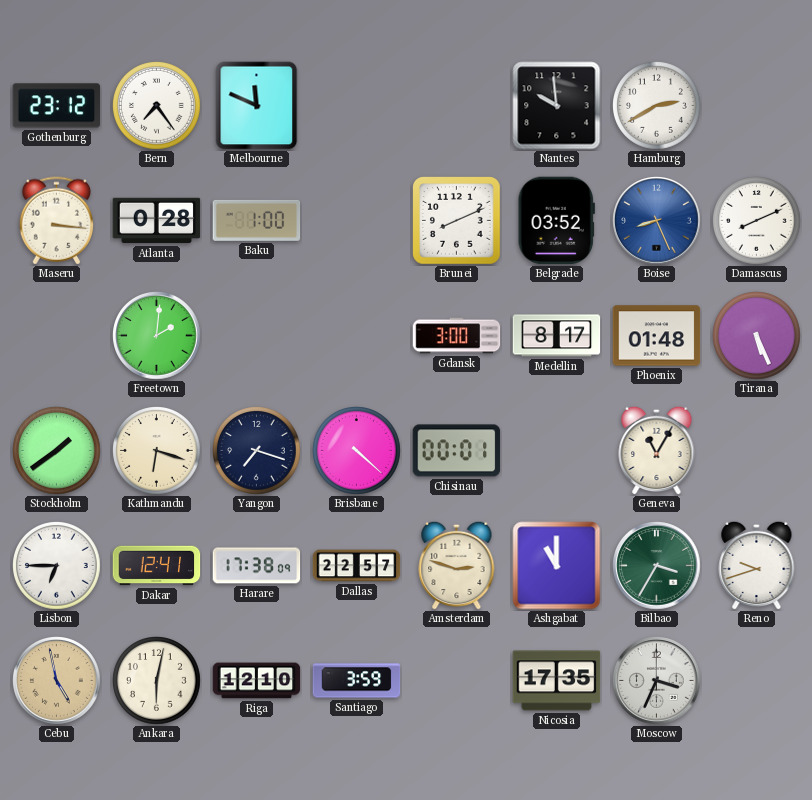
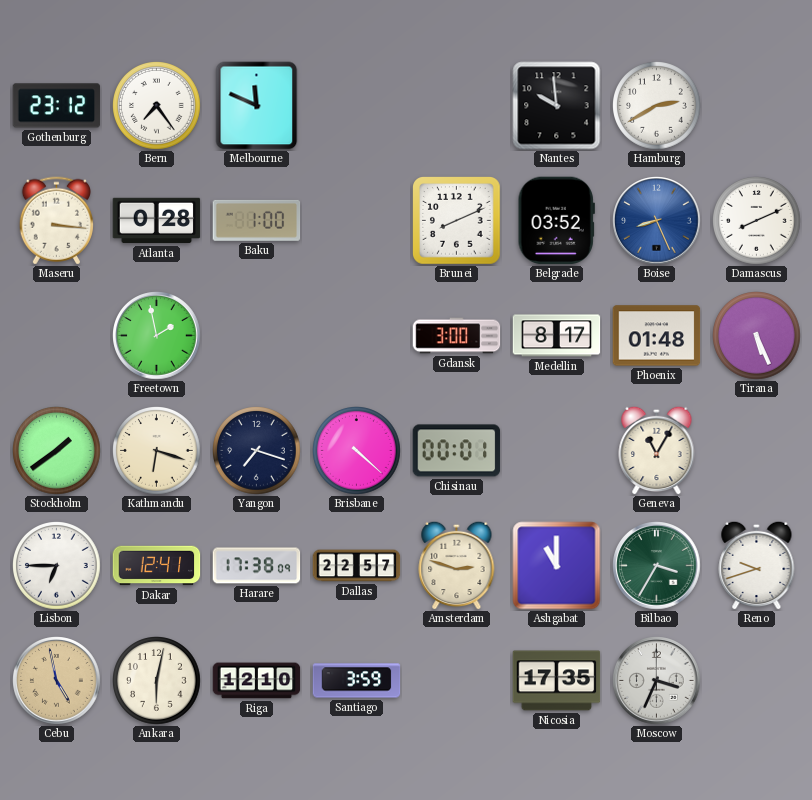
Freetown: 2:01 -> 1:58
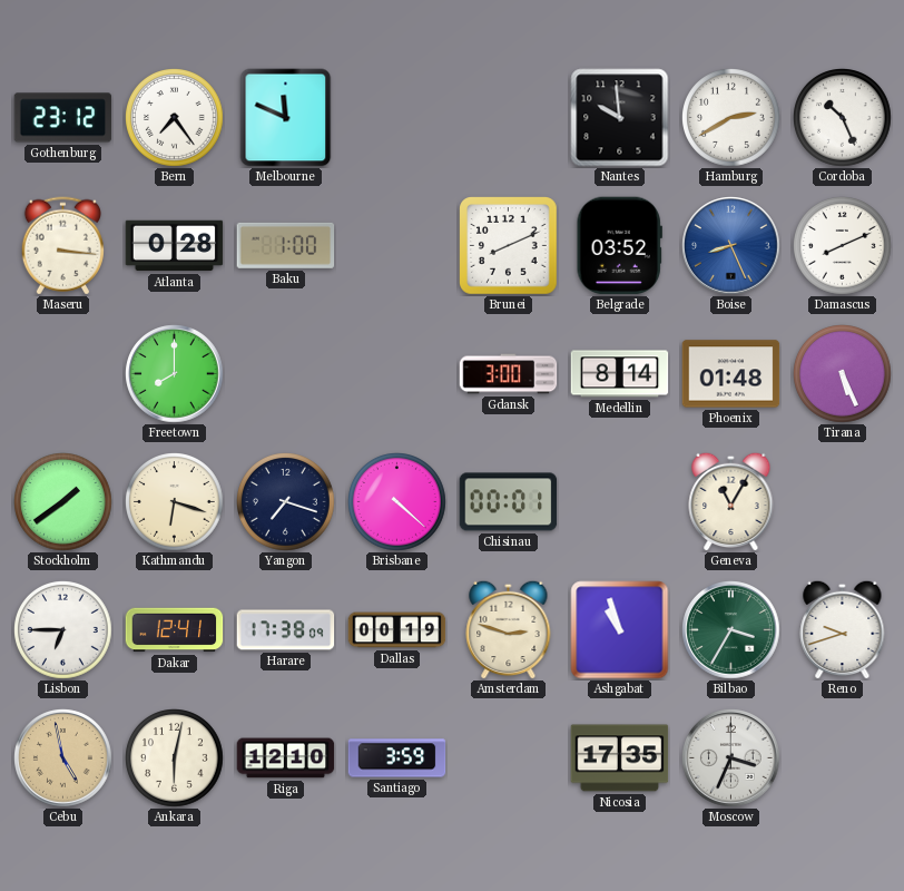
Cordoba: none -> 10:26
Freetown: 1:58 -> 8:00
Medellin: 8:17 -> 8:14
Dallas: 22:57 -> 00:19
Ashgabat: 11:00 -> 10:57
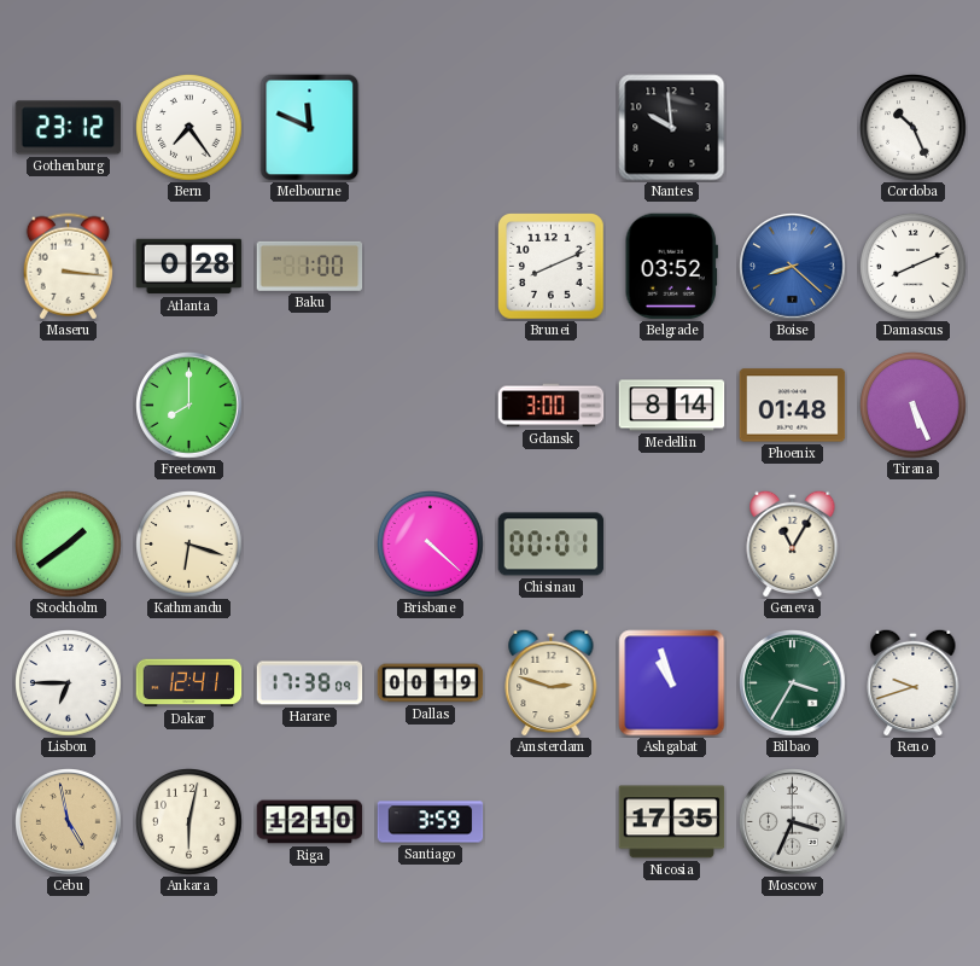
Hamburg: 2:40 -> none
Boise: 8:26 -> 8:22
Yangon: 7:18 -> none
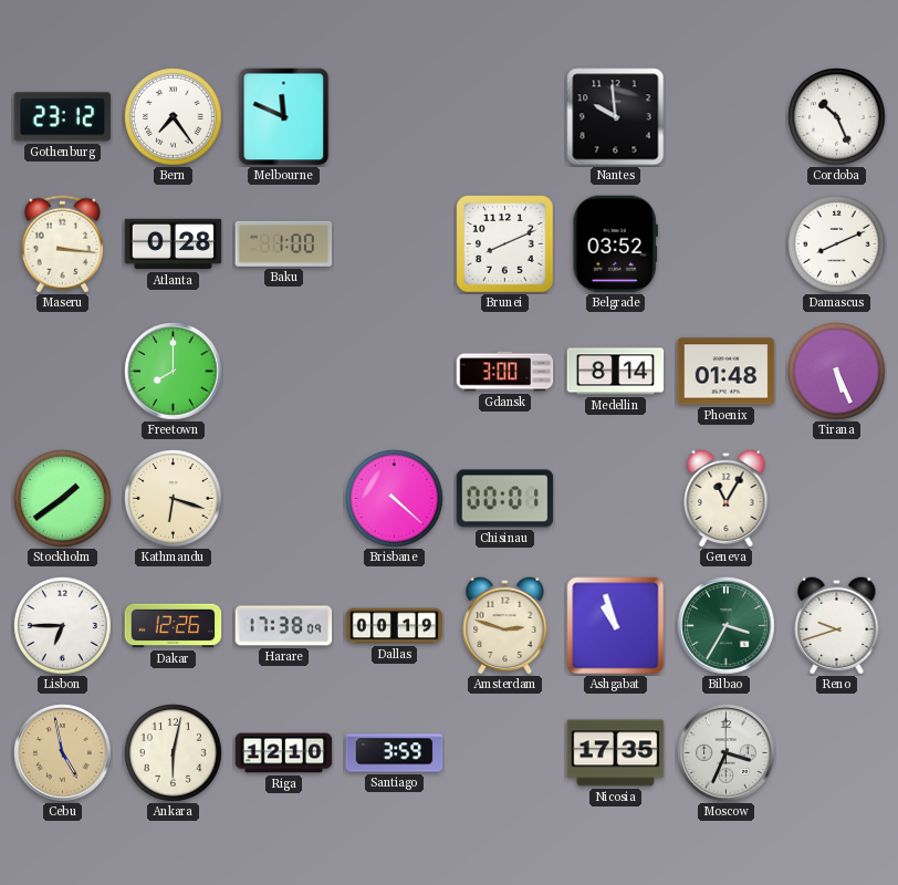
Boise: 8:22 -> none
Dakar: 12:41 -> 12:26
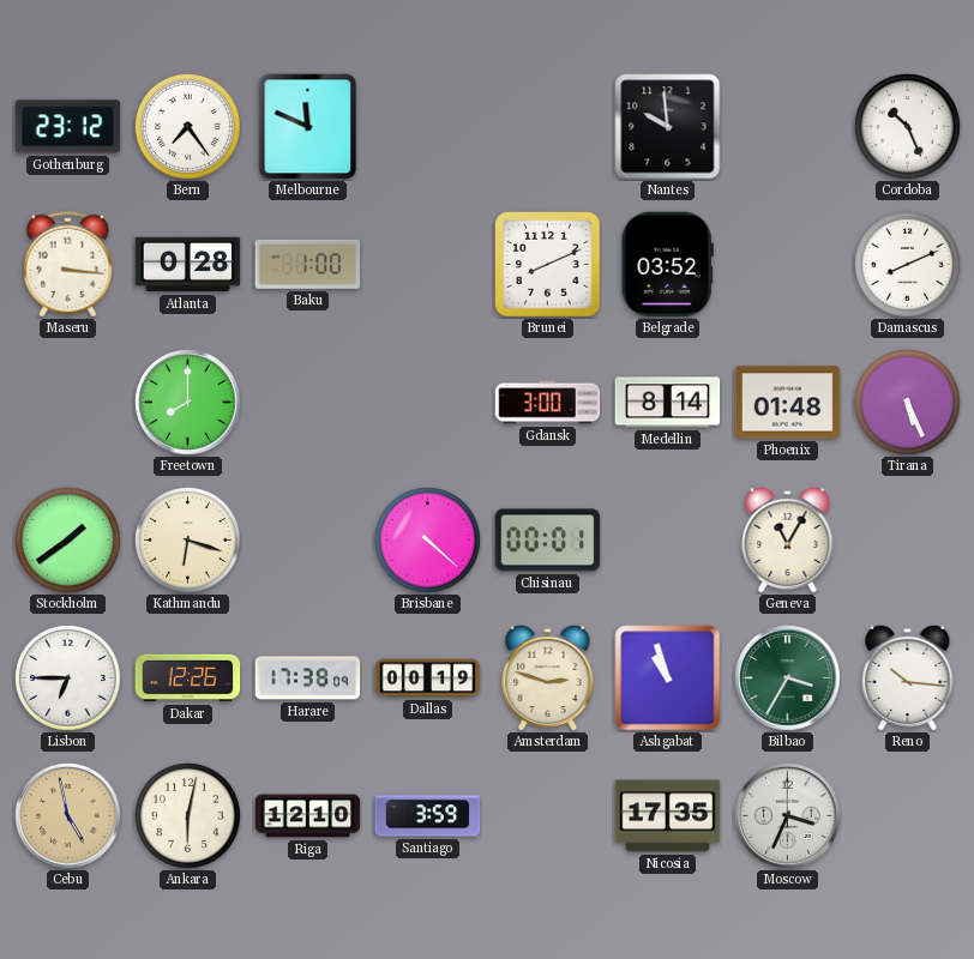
Reno: 9:42 -> 10:16
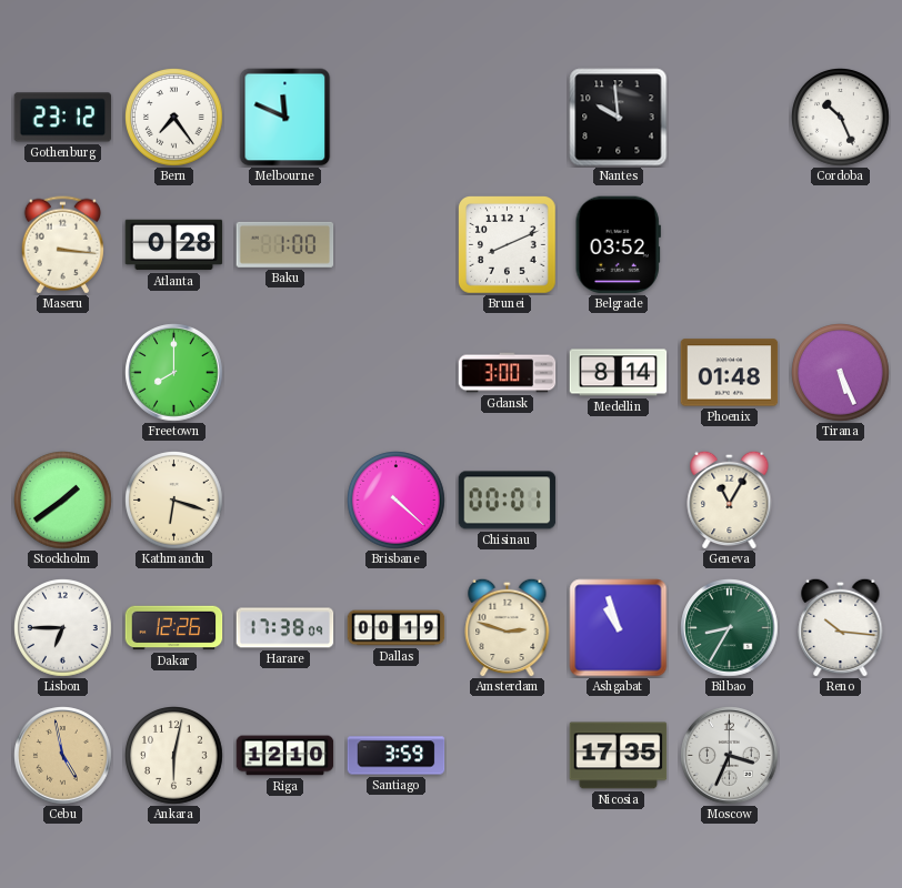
Damascus: 8:11 -> none
Bilbao: 3:35 -> 8:35
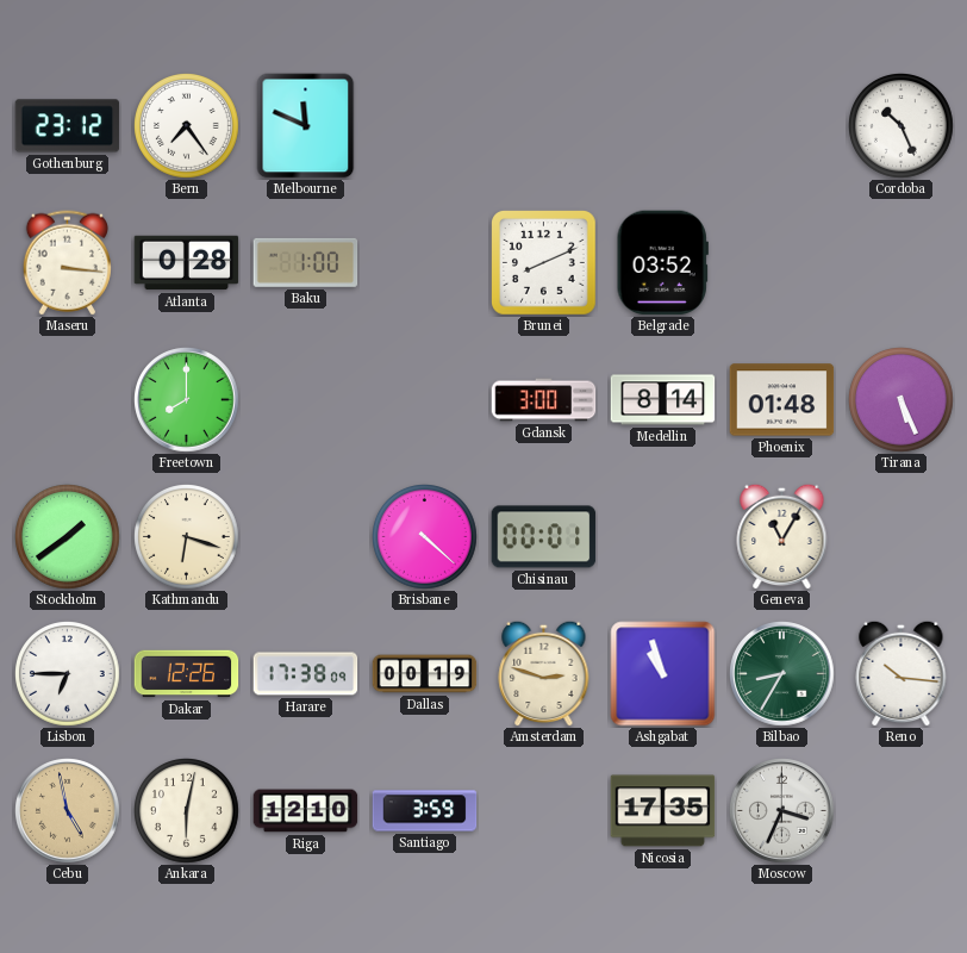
Nantes: 9:59 -> none
